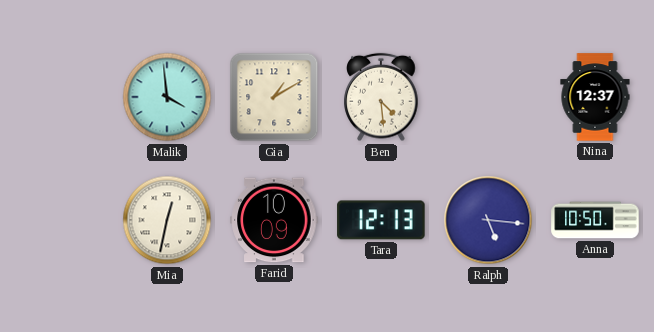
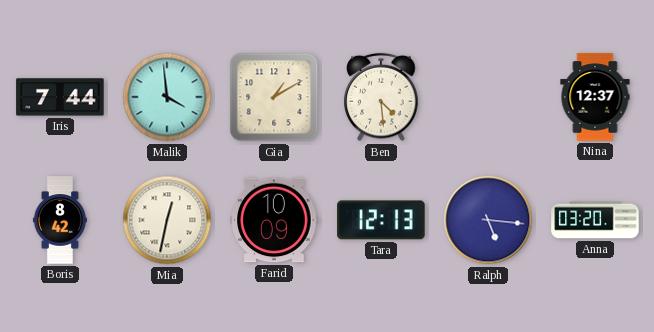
Iris: none -> 7:44
Boris: none -> 8:42
Anna: 10:50 -> 03:20
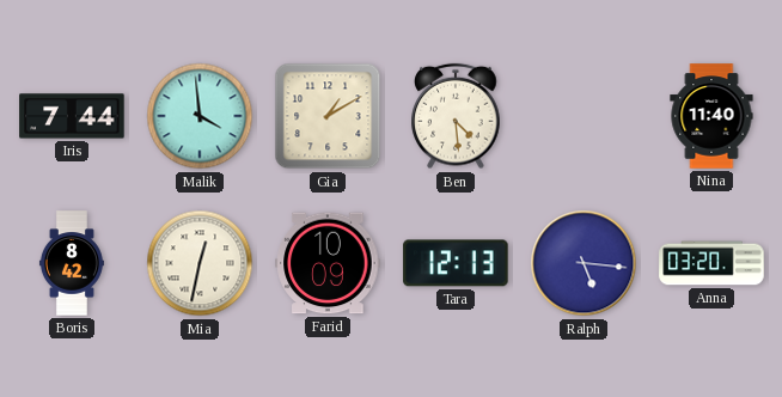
Nina: 12:37 -> 11:40
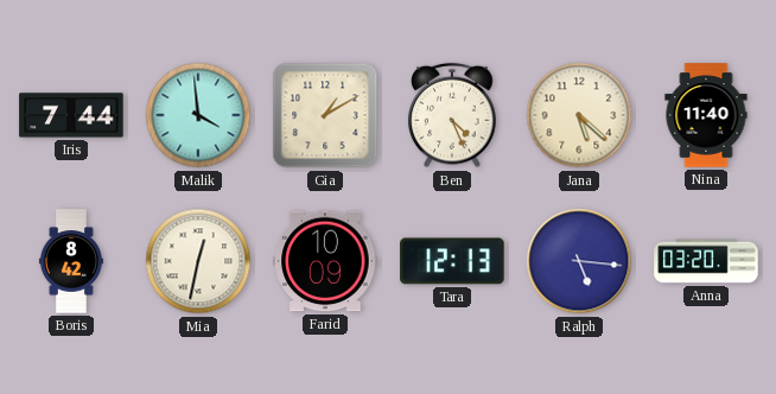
Ben: 4:29 -> 4:26
Jana: none -> 5:22
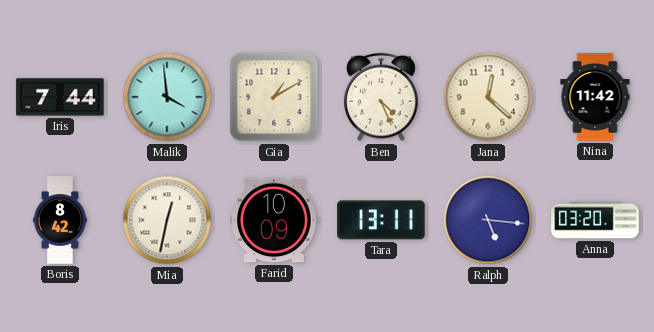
Jana: 5:22 -> 12:22
Nina: 11:40 -> 11:42
Tara: 12:13 -> 13:11
